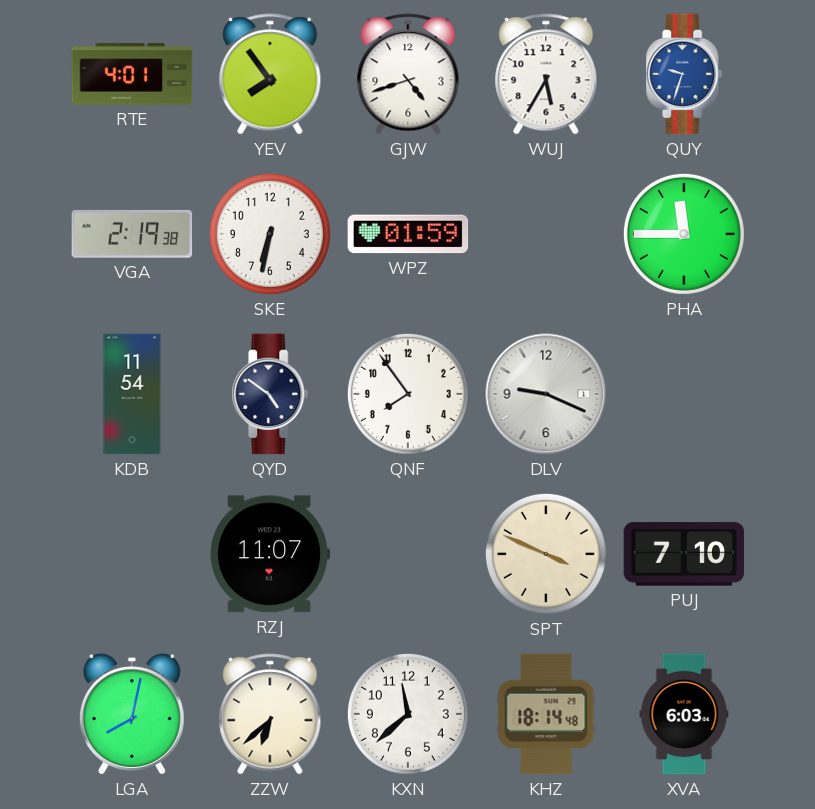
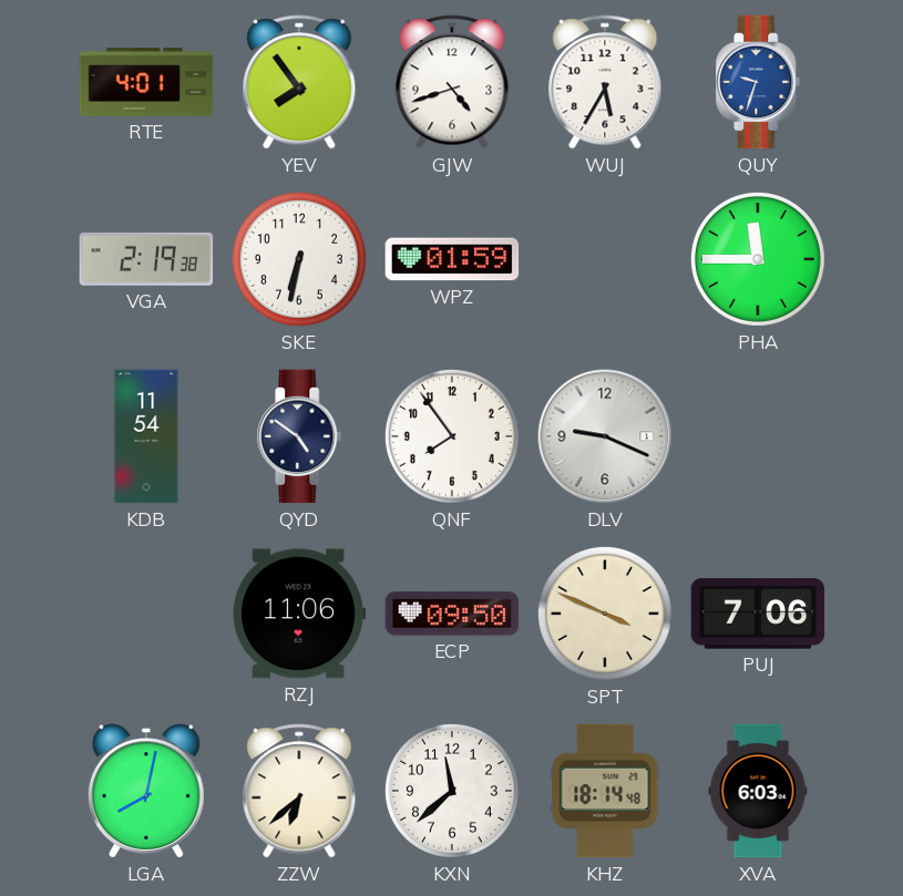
RZJ: 11:07 -> 11:06
ECP: none -> 09:50
PUJ: 7:10 -> 7:06
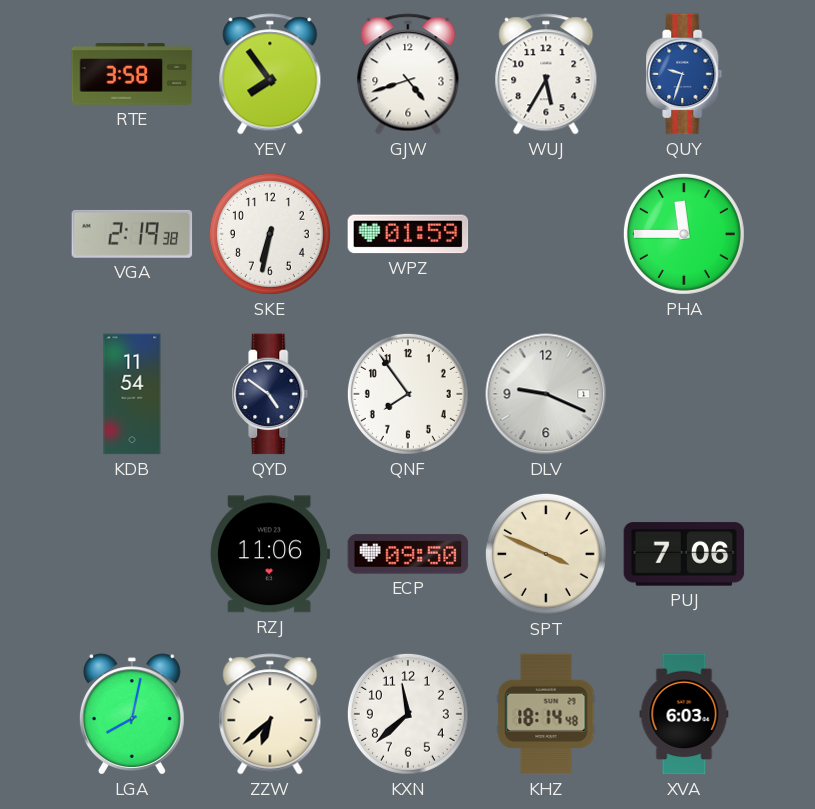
RTE: 4:01 -> 3:58
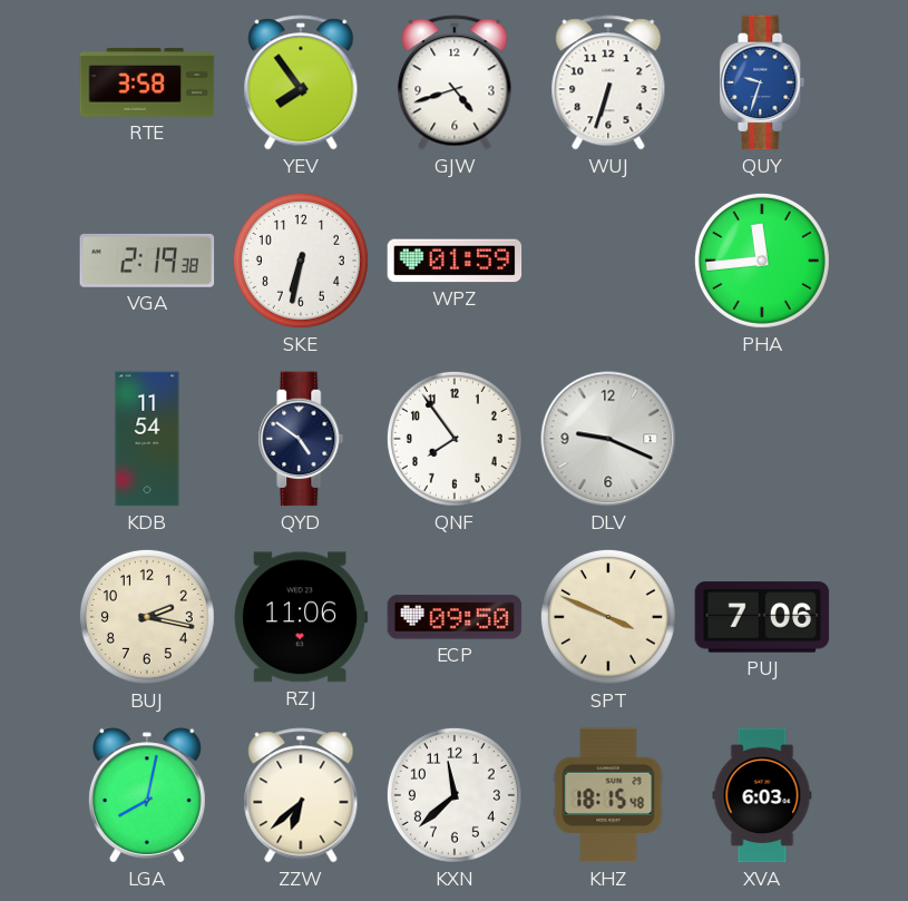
WUJ: 5:35 -> 6:33
PHA: 11:45 -> 11:44
BUJ: none -> 2:17
KHZ: 18:14 -> 18:15
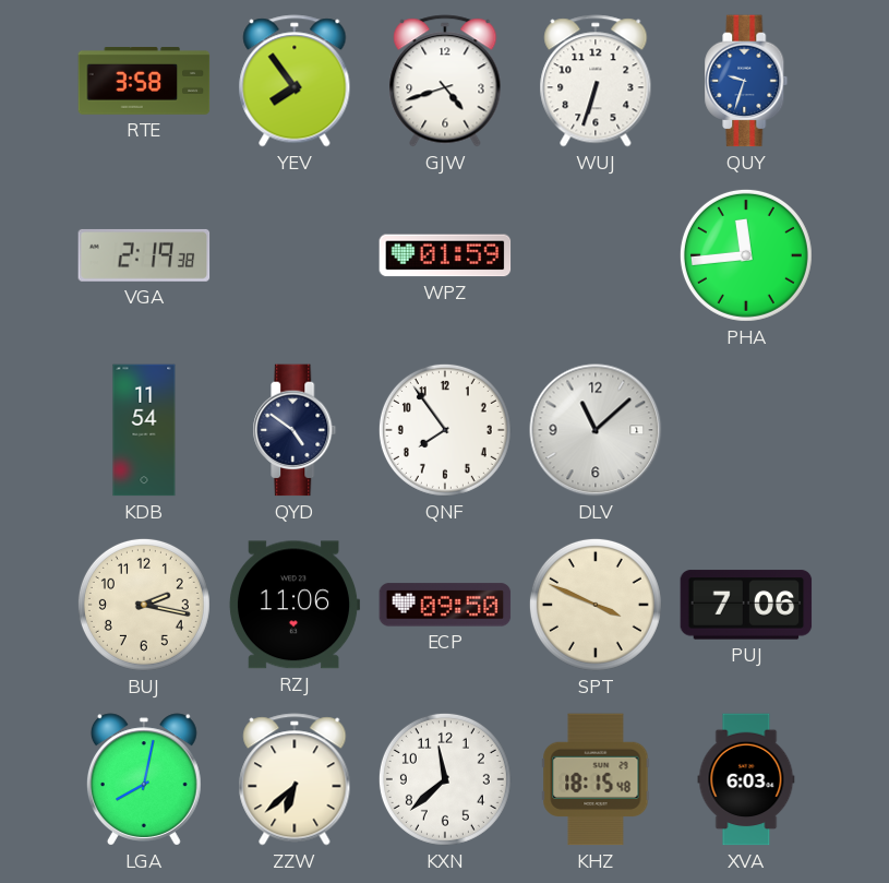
SKE: 6:32 -> none
DLV: 9:19 -> 11:08
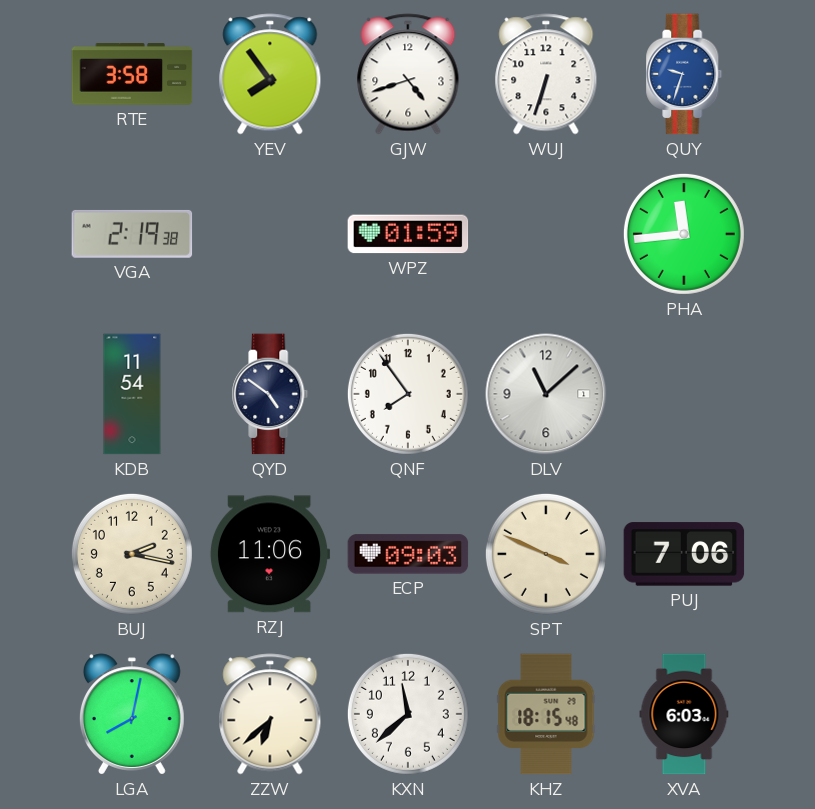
ECP: 09:50 -> 09:03
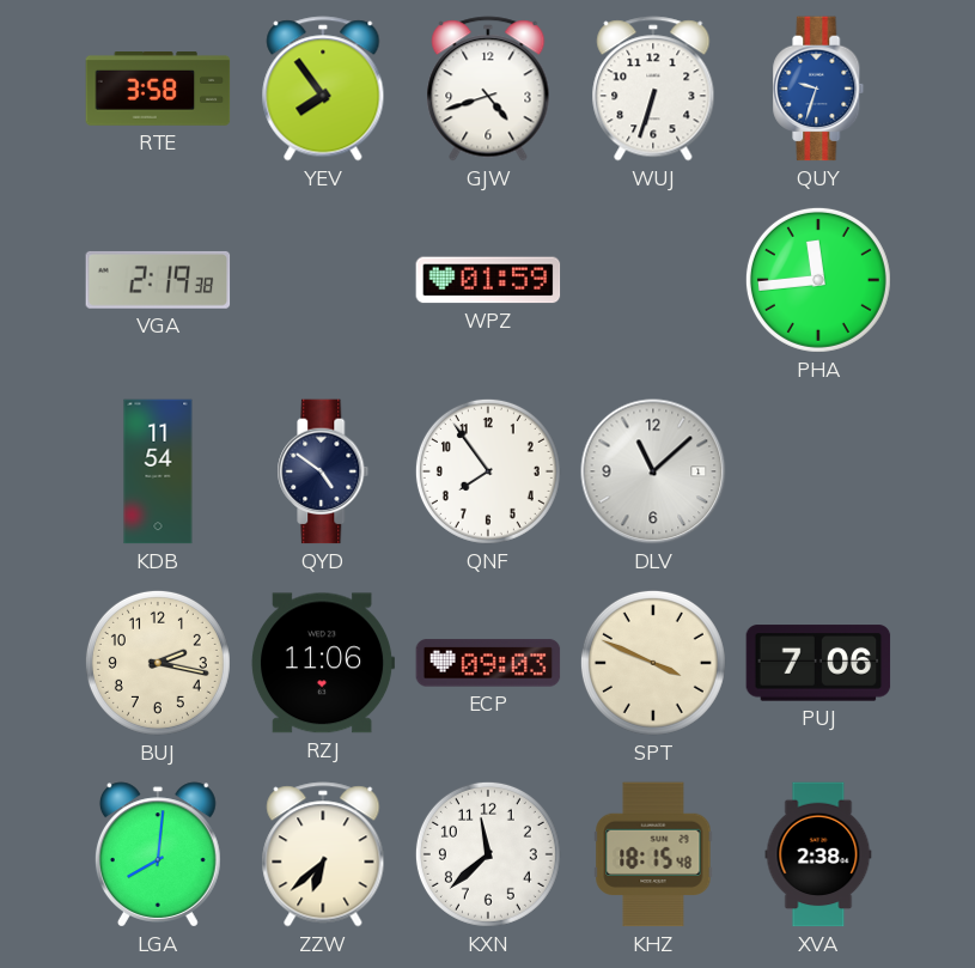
LGA: 8:02 -> 8:01
XVA: 6:03 -> 2:38
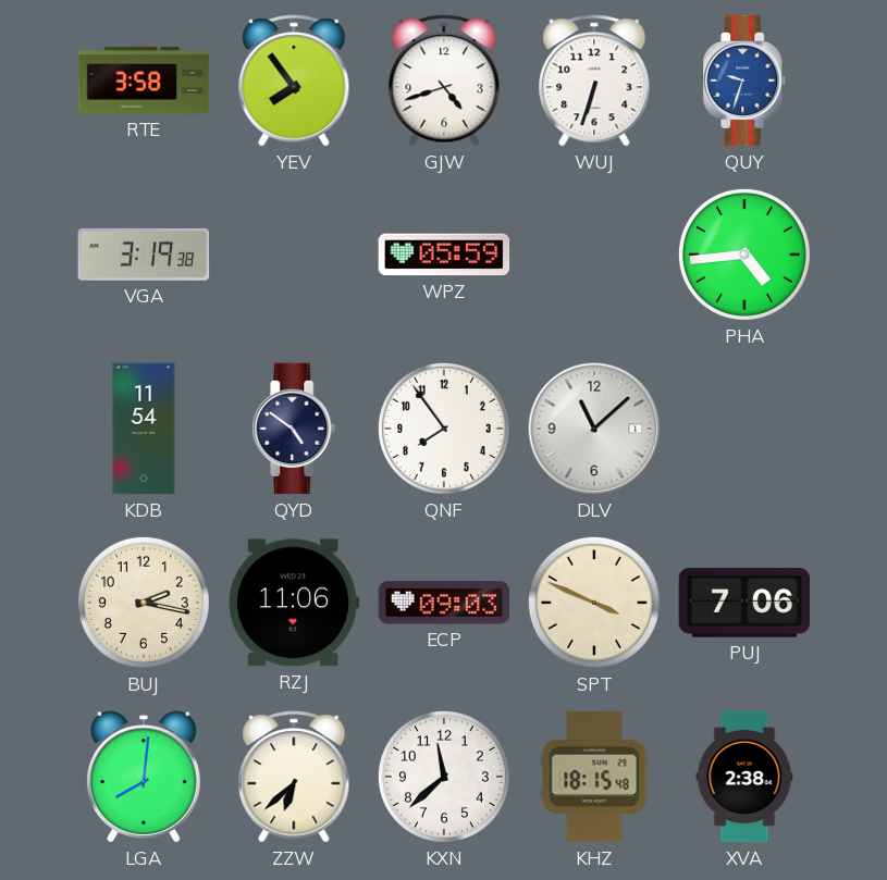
VGA: 2:19 -> 3:19
WPZ: 01:59 -> 05:59
PHA: 11:44 -> 4:44
